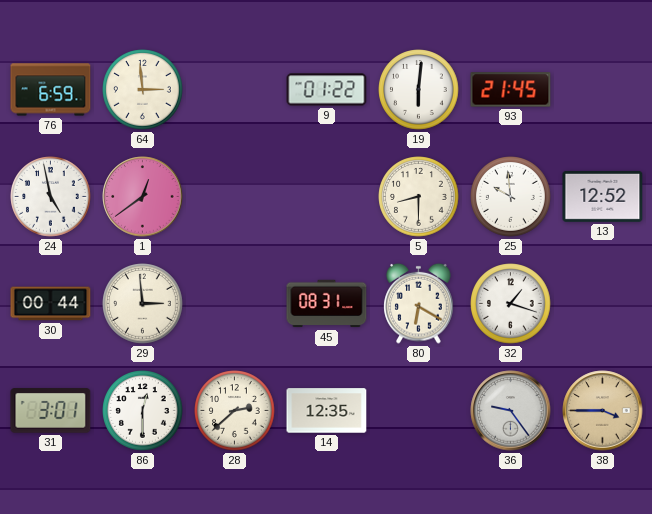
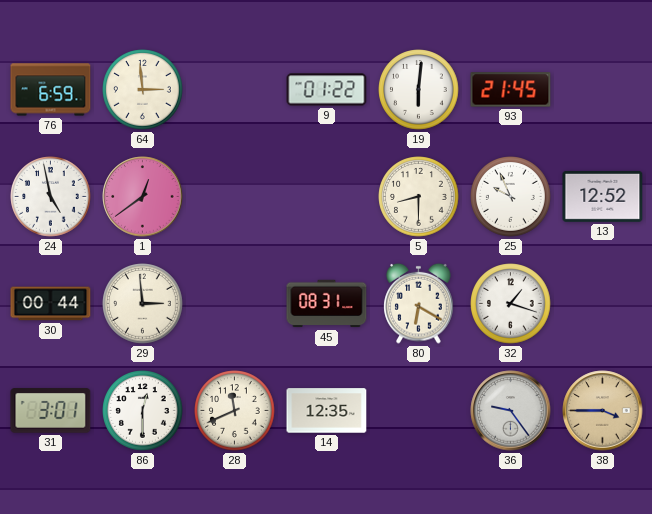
25: 9:59 -> 9:56
28: 2:38 -> 11:41
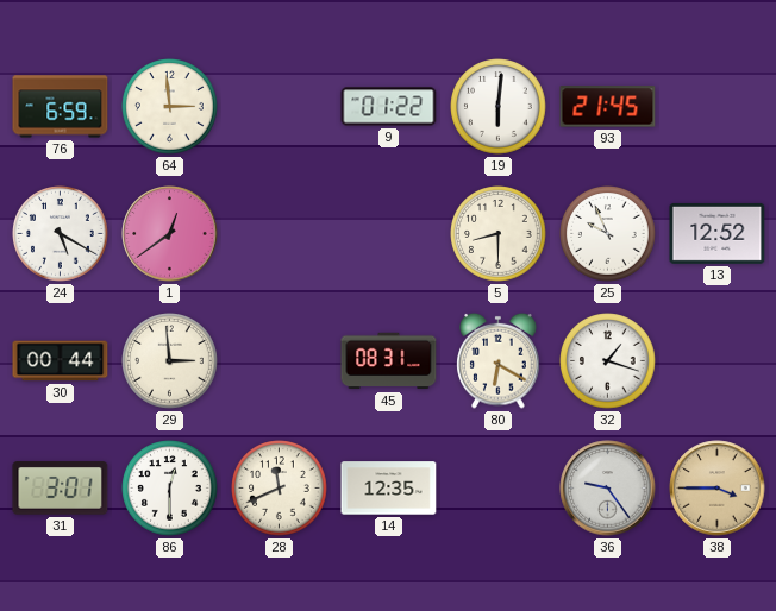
24: 4:58 -> 5:20
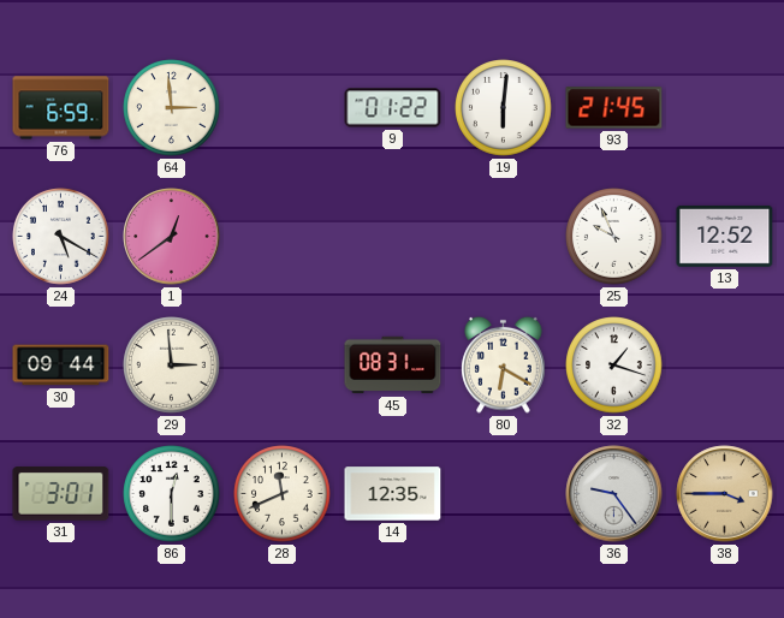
5: 8:30 -> none
30: 00:44 -> 09:44
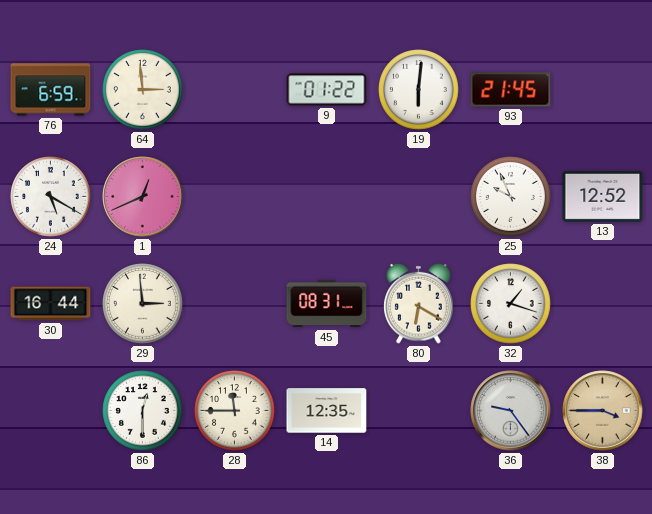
1: 12:39 -> 12:41
30: 09:44 -> 16:44
31: 3:01 -> none
28: 11:41 -> 11:45
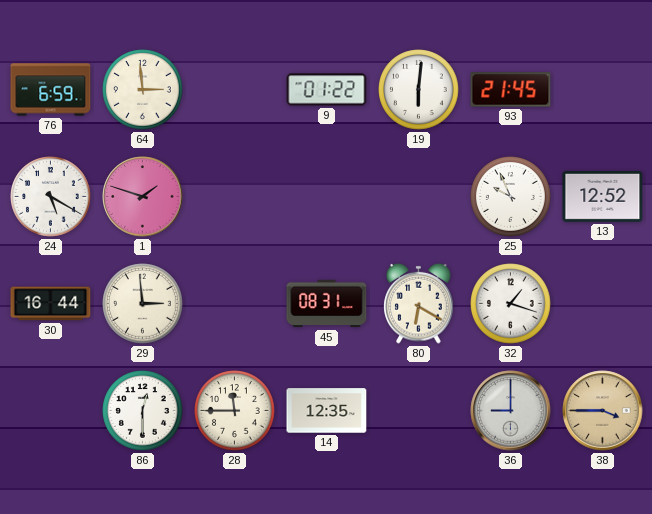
1: 12:41 -> 1:48
36: 9:24 -> 9:00
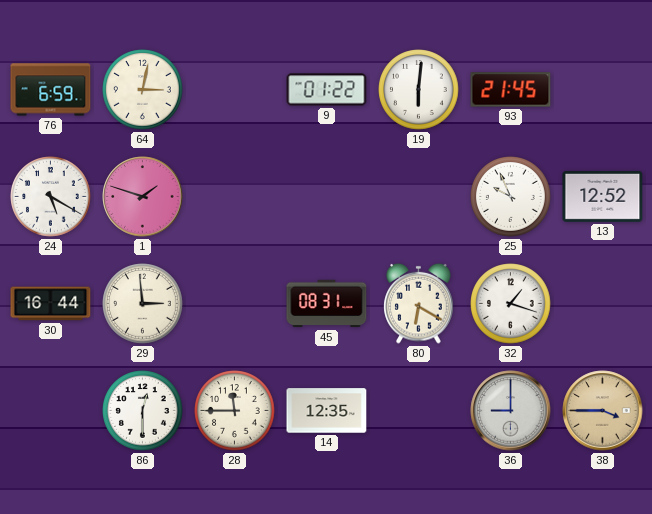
64: 2:59 -> 3:02
